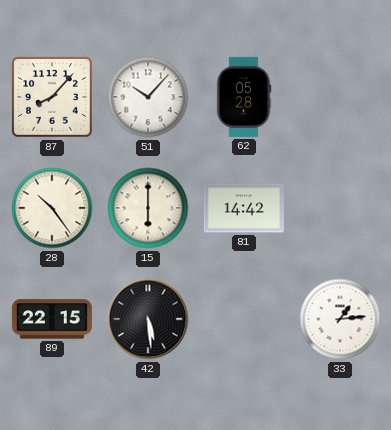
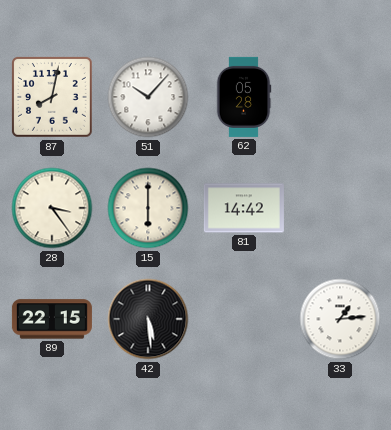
87: 8:07 -> 8:02
28: 10:24 -> 3:24
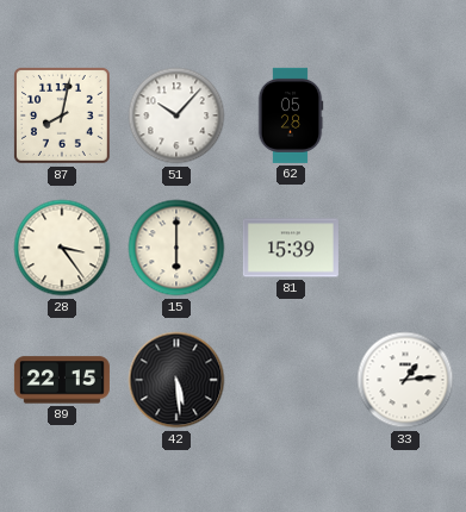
81: 14:42 -> 15:39
